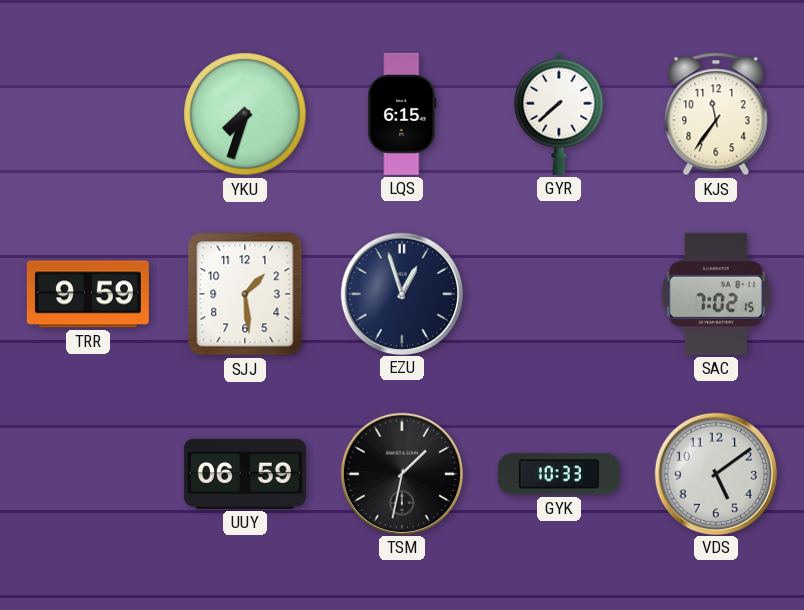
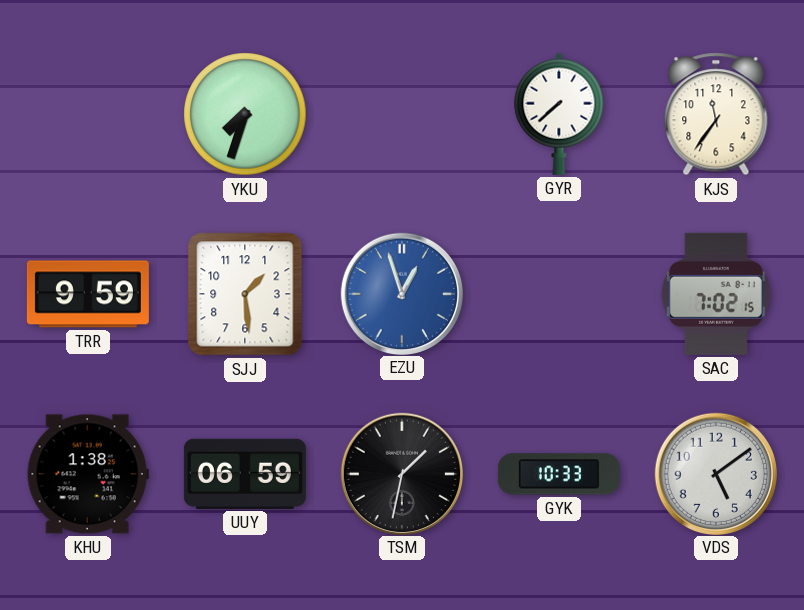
LQS: 6:15 -> none
EZU dial: navy -> blue
KHU: none -> 1:38
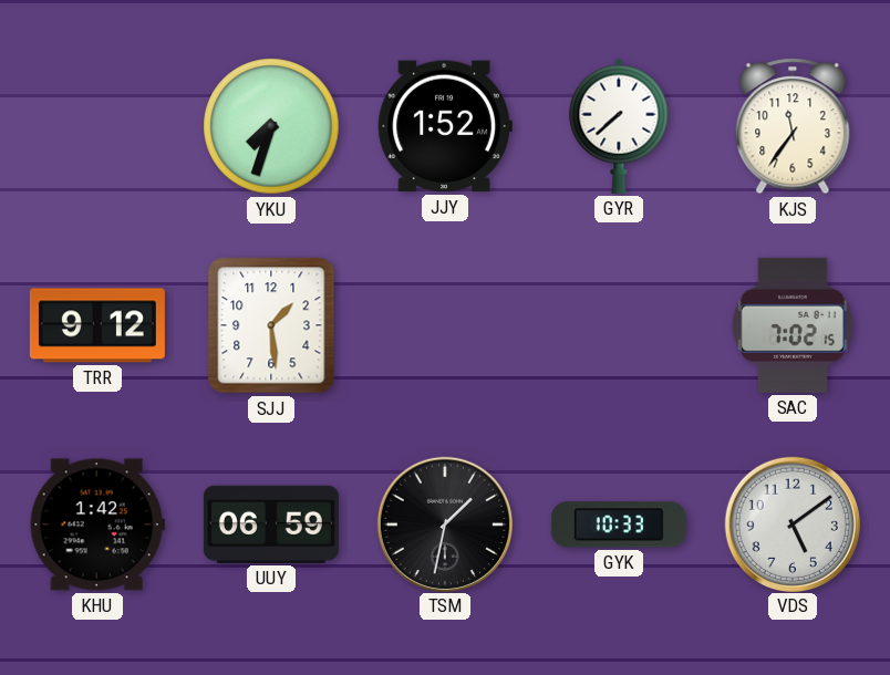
JJY: none -> 1:52
TRR: 9:59 -> 9:12
EZU: 12:57 -> none
KHU: 1:38 -> 1:42
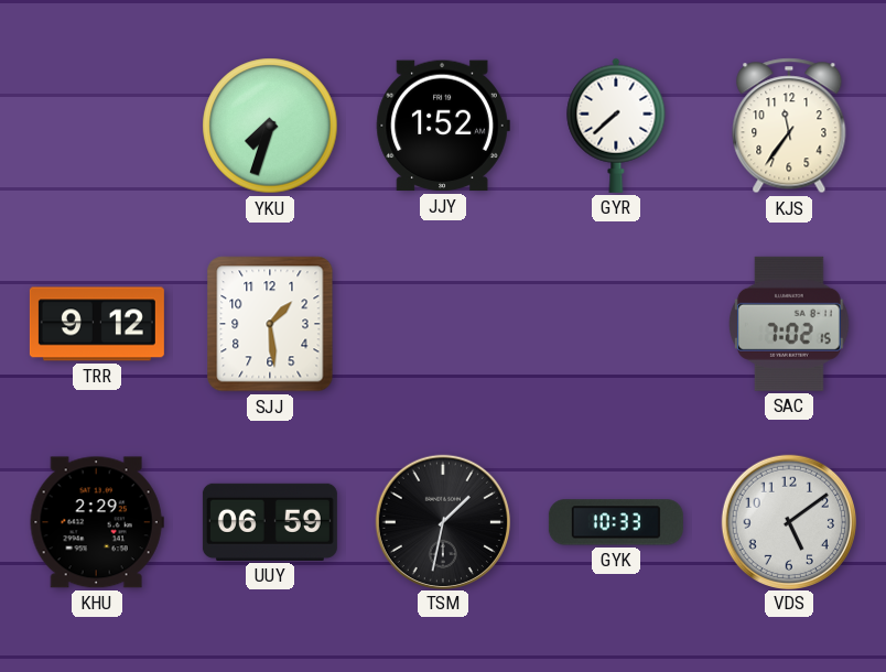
KHU: 1:42 -> 2:29
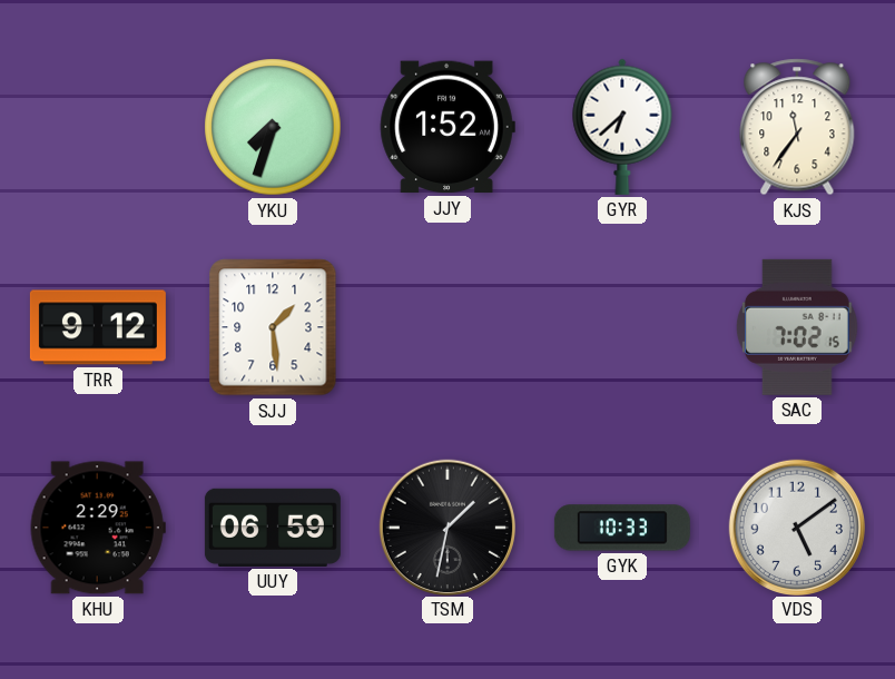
GYR: 7:38 -> 6:38
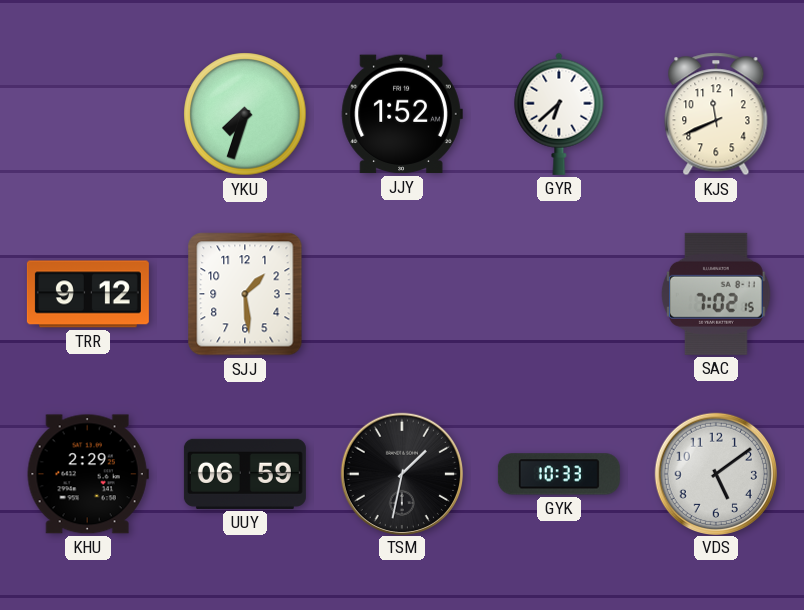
KJS: 11:36 -> 11:41
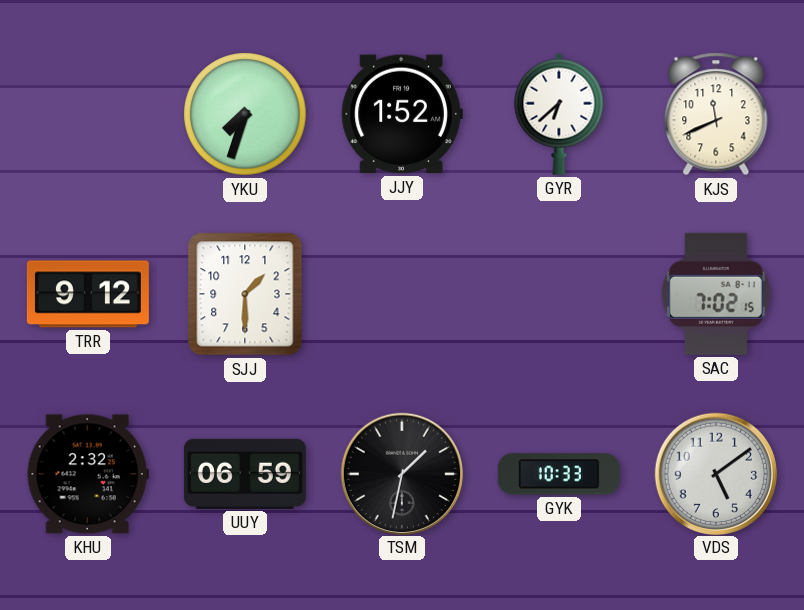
SJJ: 1:29 -> 1:30
KHU: 2:29 -> 2:32
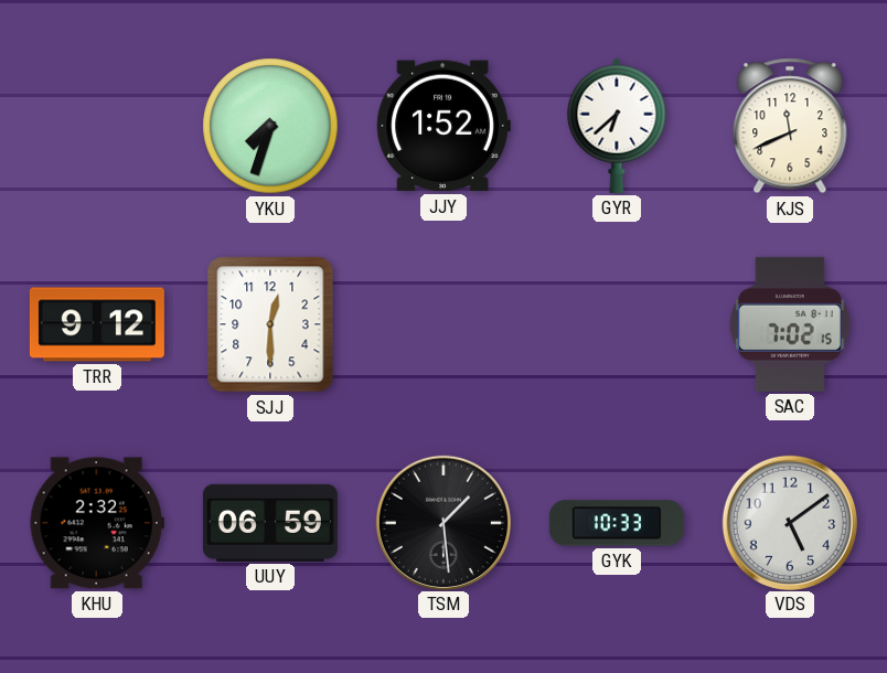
SJJ: 1:30 -> 12:30
TSM: 1:32 -> 1:29
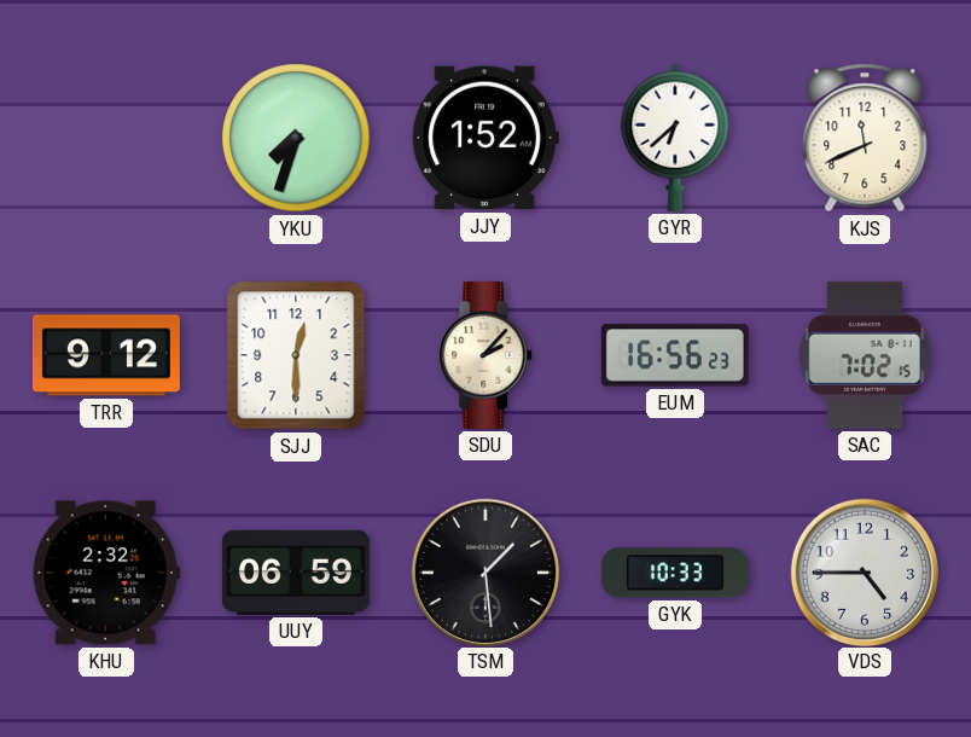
SDU: none -> 2:07
EUM: none -> 16:56
VDS: 5:09 -> 4:45
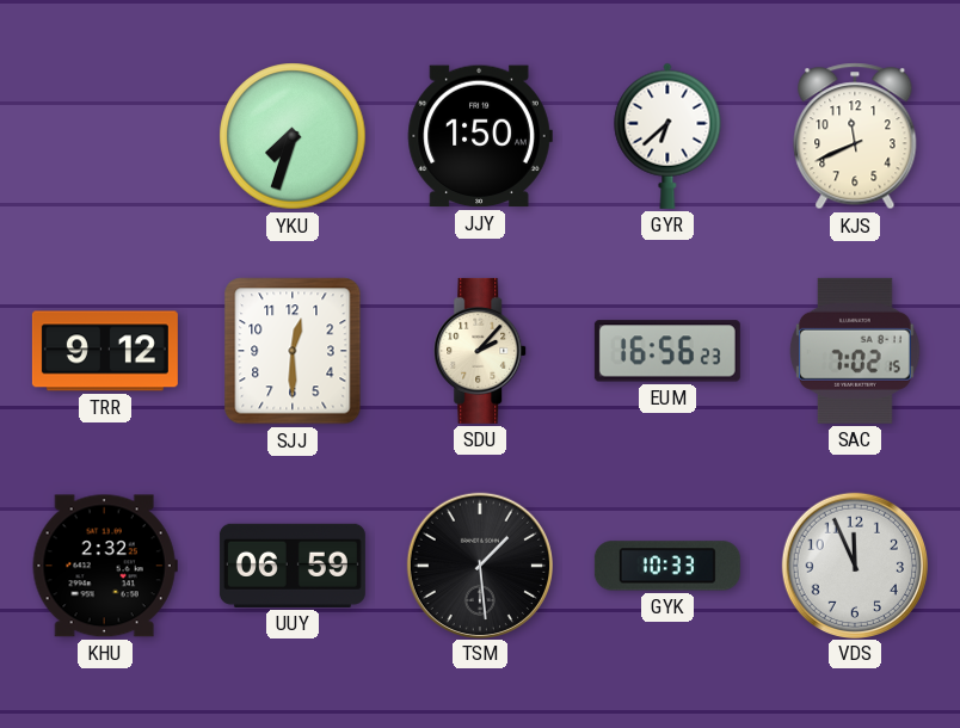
JJY: 1:52 -> 1:50
VDS: 4:45 -> 11:56
